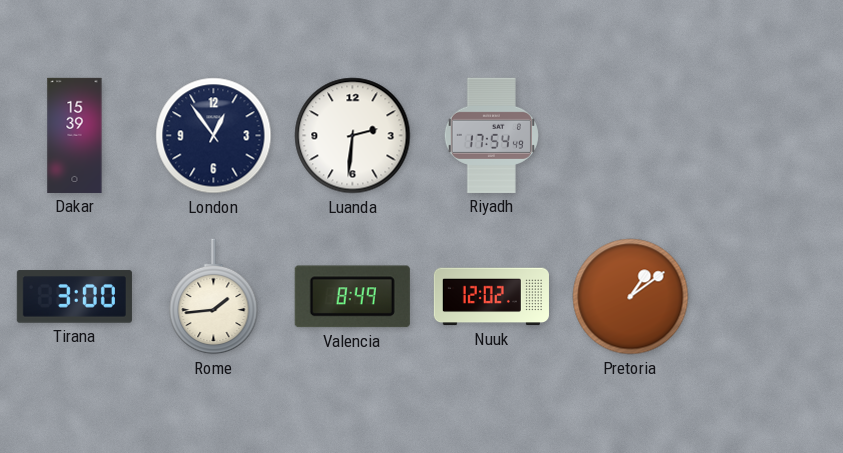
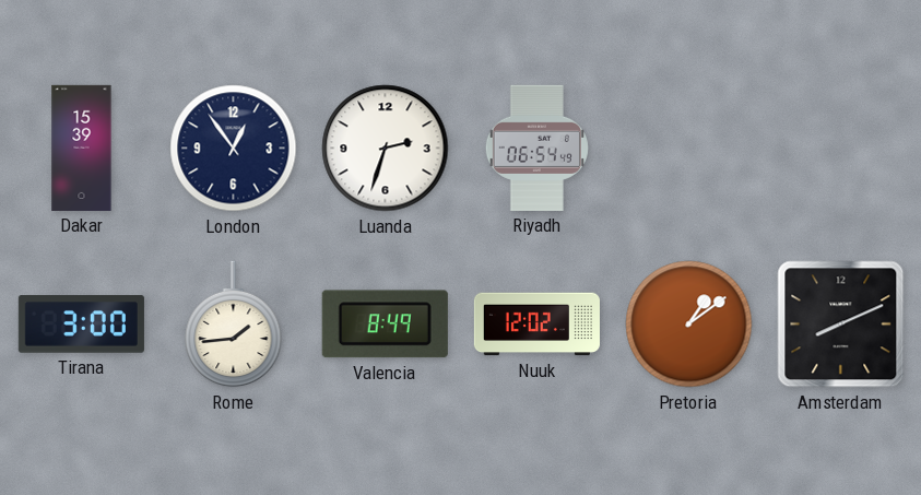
Luanda: 2:31 -> 2:33
Riyadh: 17:54 -> 06:54
Amsterdam: none -> 8:11
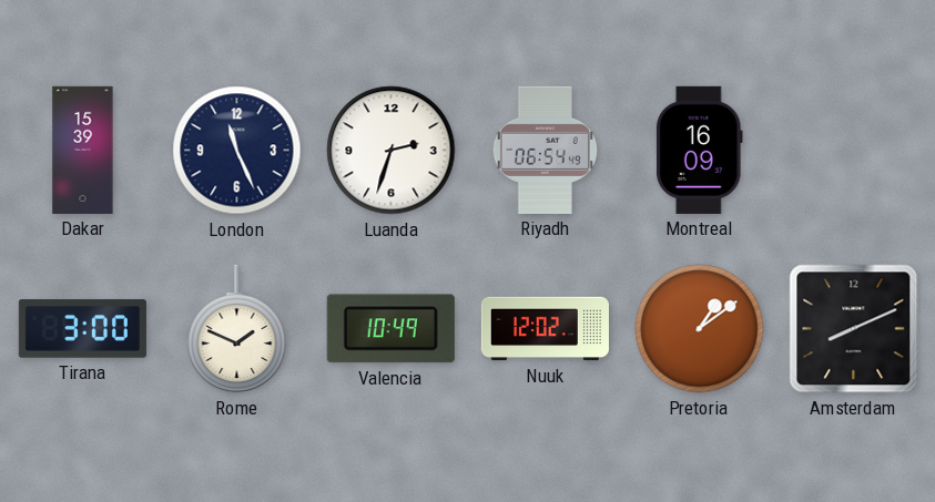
London: 12:54 -> 11:26
Montreal: none -> 16:09
Rome: 1:44 -> 1:49
Valencia: 8:49 -> 10:49
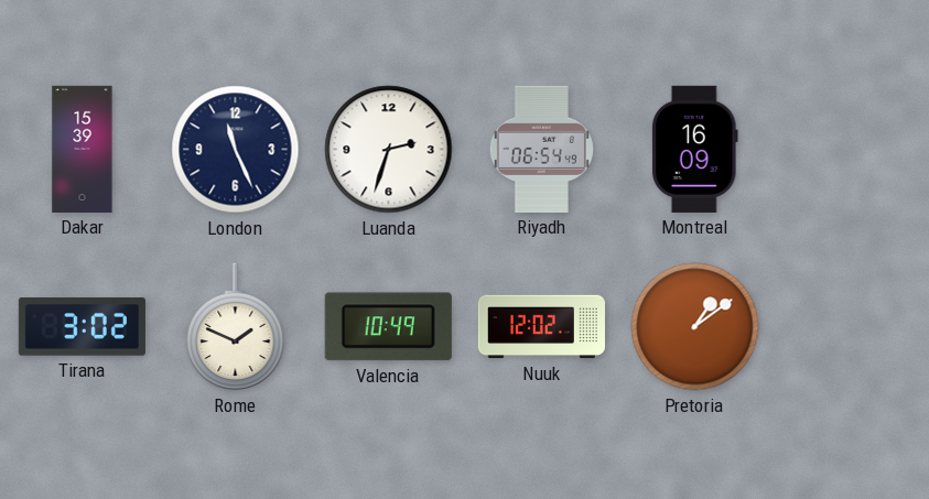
Tirana: 3:00 -> 3:02
Amsterdam: 8:11 -> none
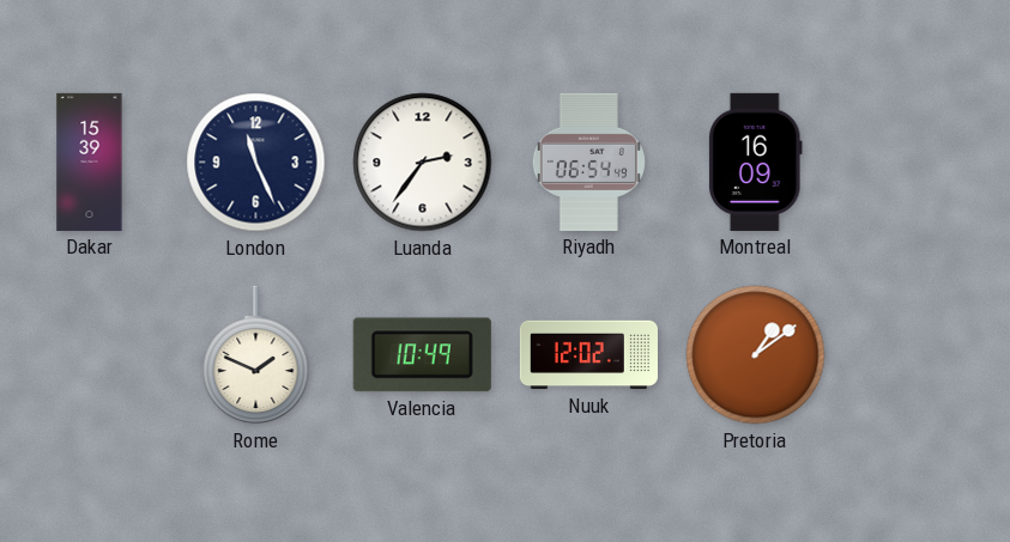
Luanda: 2:33 -> 2:36
Tirana: 3:02 -> none
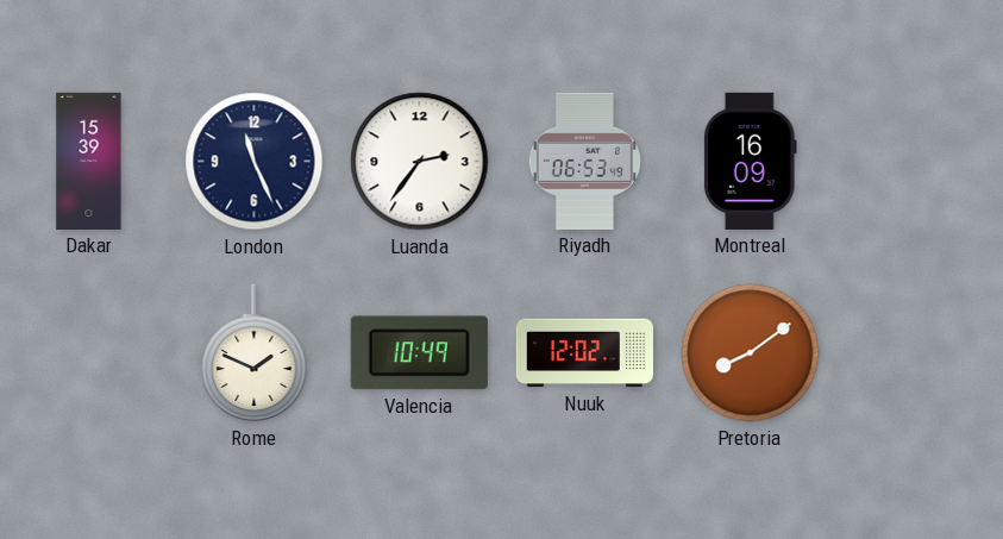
Riyadh: 06:54 -> 06:53
Pretoria: 1:09 -> 8:09
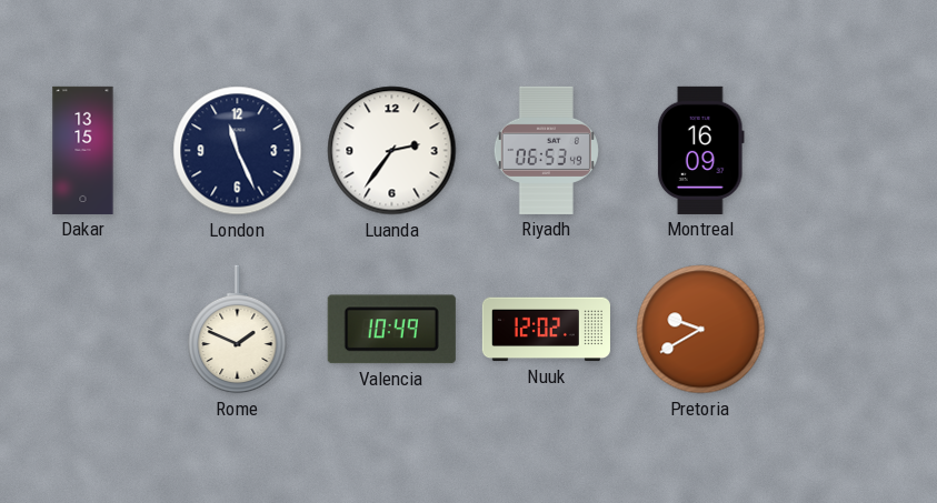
Dakar: 15:39 -> 13:15
Pretoria: 8:09 -> 9:40
